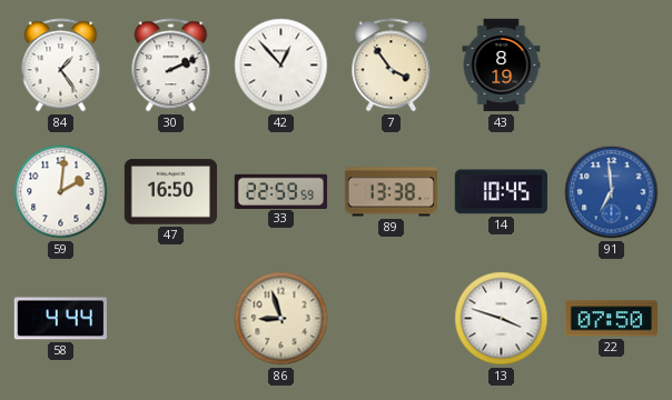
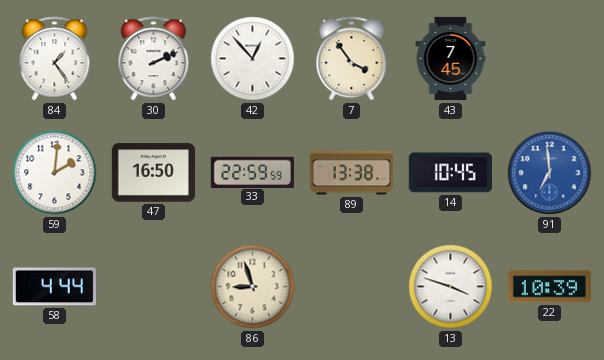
43: 8:19 -> 7:45
22: 07:50 -> 10:39
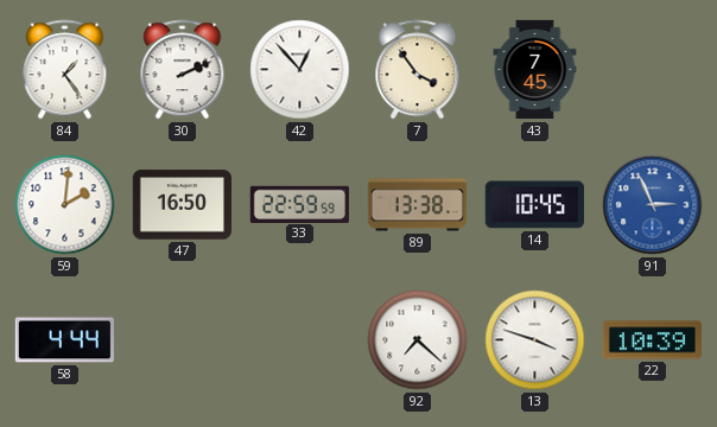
91: 6:59 -> 2:56
86: 8:57 -> none
92: none -> 7:22
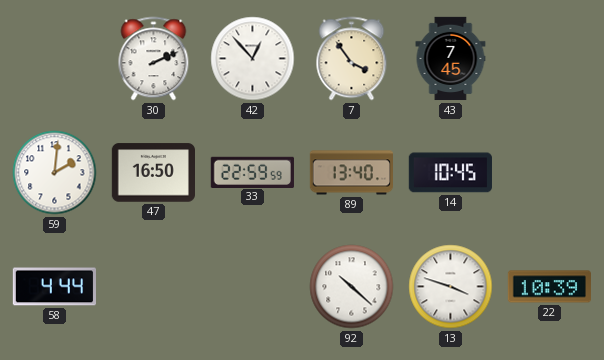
84: 1:24 -> none
89: 13:38 -> 13:40
91: 2:56 -> none
92: 7:22 -> 10:22
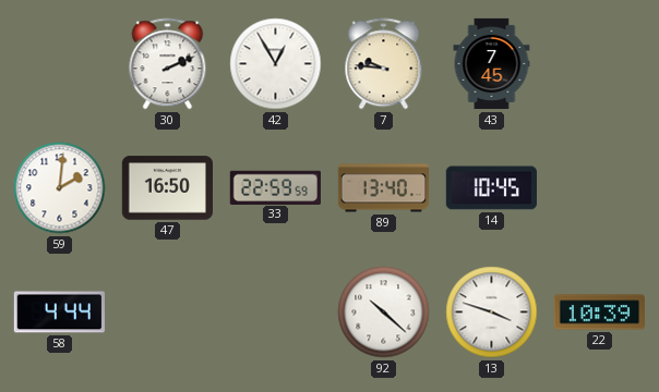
42: 12:53 -> 12:55
7: 3:54 -> 9:46
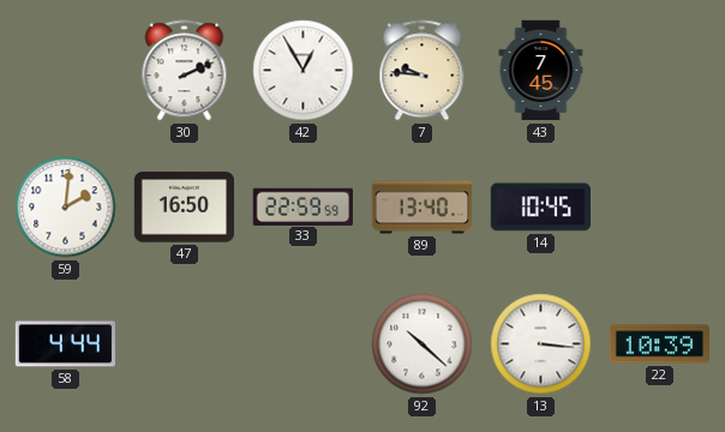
13: 3:48 -> 3:16
